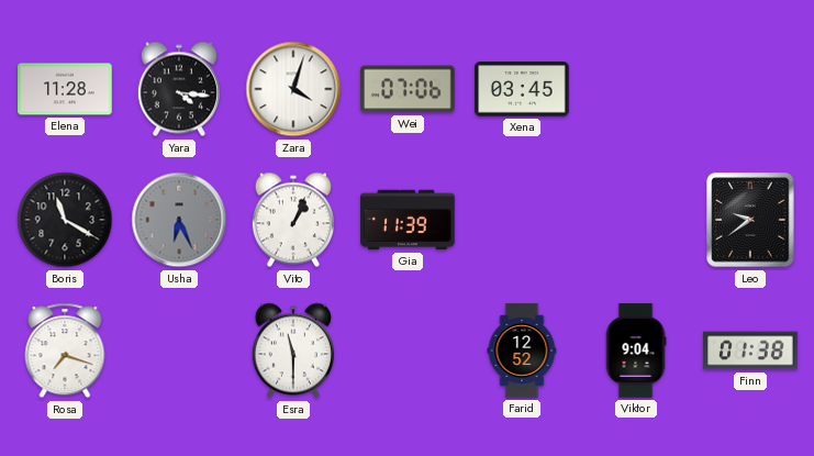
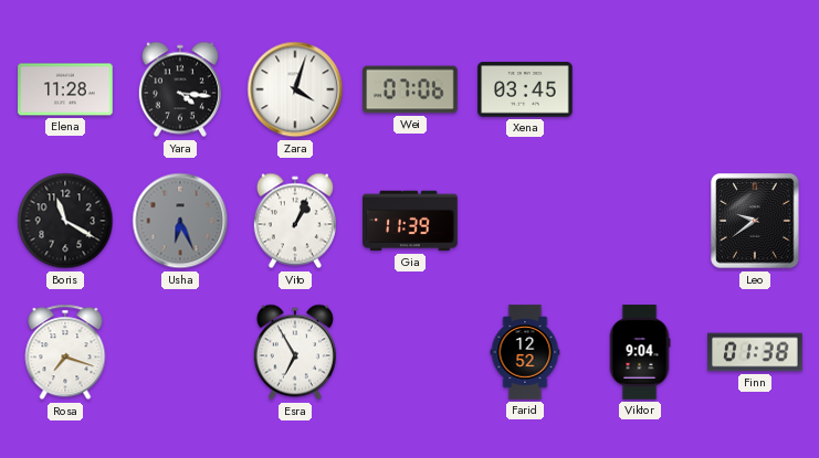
Esra: 11:30 -> 6:55
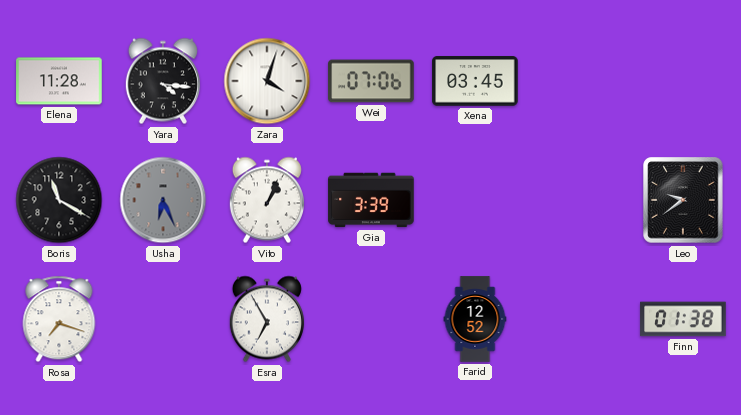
Gia: 11:39 -> 3:39
Viktor: 9:04 -> none
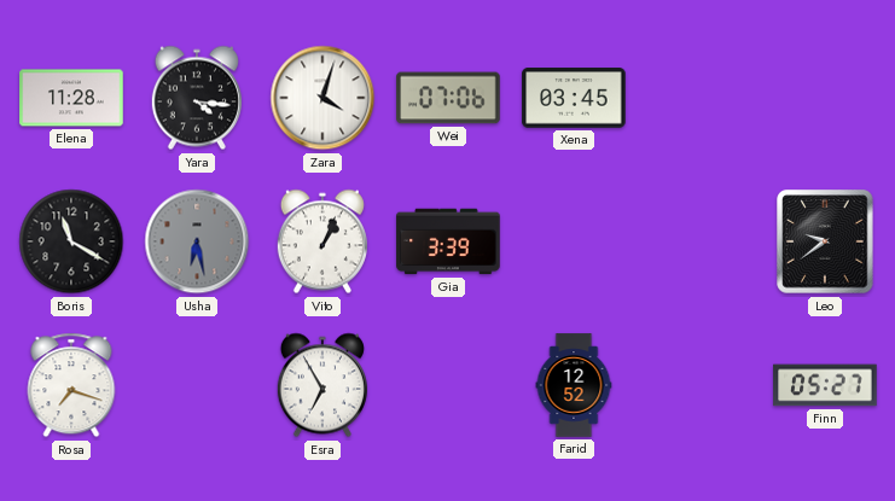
Usha: 6:26 -> 6:28
Finn: 01:38 -> 05:27
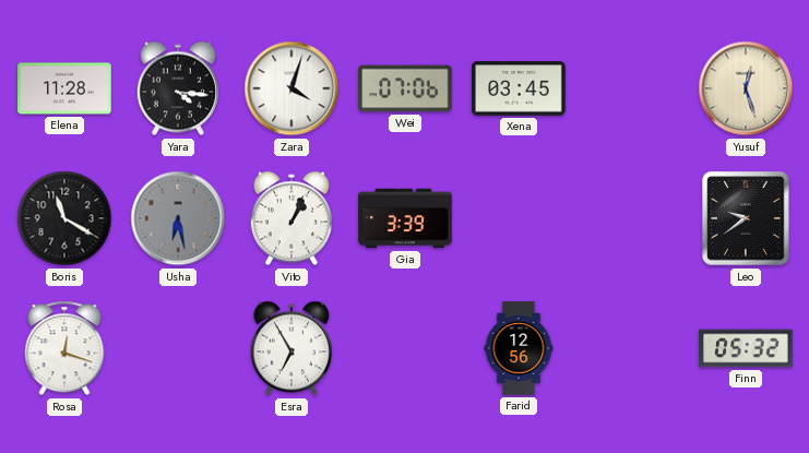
Yusuf: none -> 12:27
Rosa: 7:18 -> 12:18
Farid: 12:52 -> 12:56
Finn: 05:27 -> 05:32
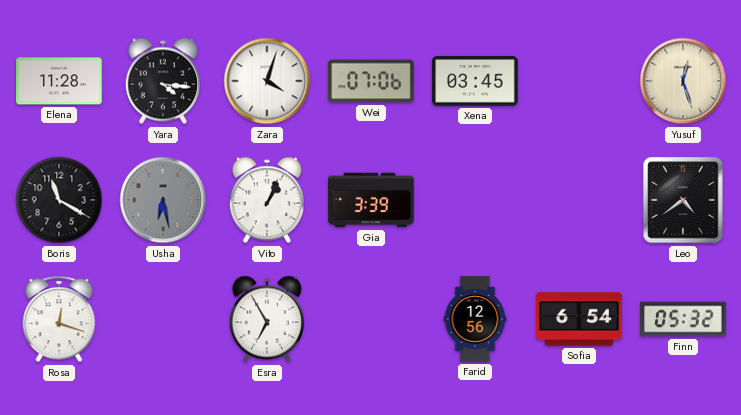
Leo: 9:39 -> 4:39
Sofia: none -> 6:54
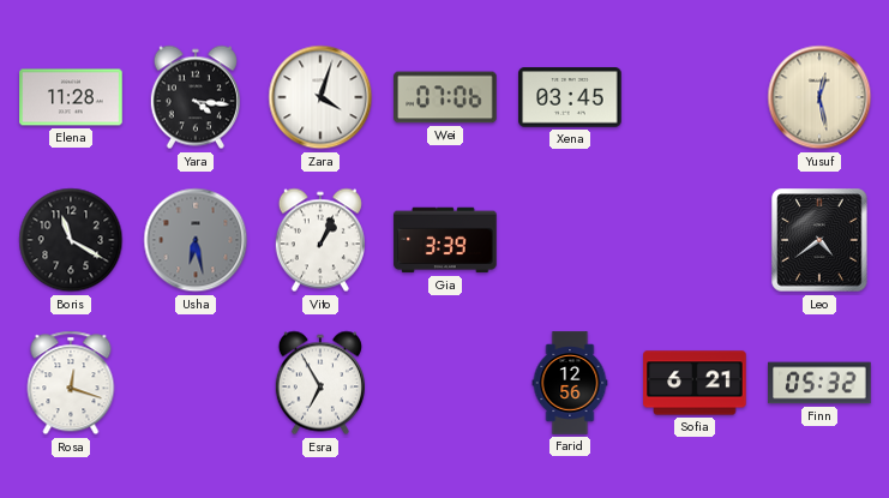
Yusuf: 12:27 -> 12:28
Sofia: 6:54 -> 6:21
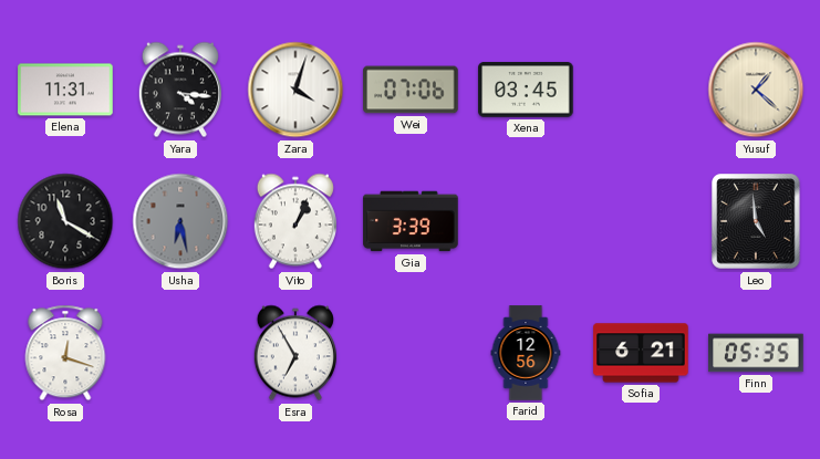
Elena: 11:28 -> 11:31
Yusuf: 12:28 -> 1:22
Leo: 4:39 -> 4:59
Finn: 05:32 -> 05:35
